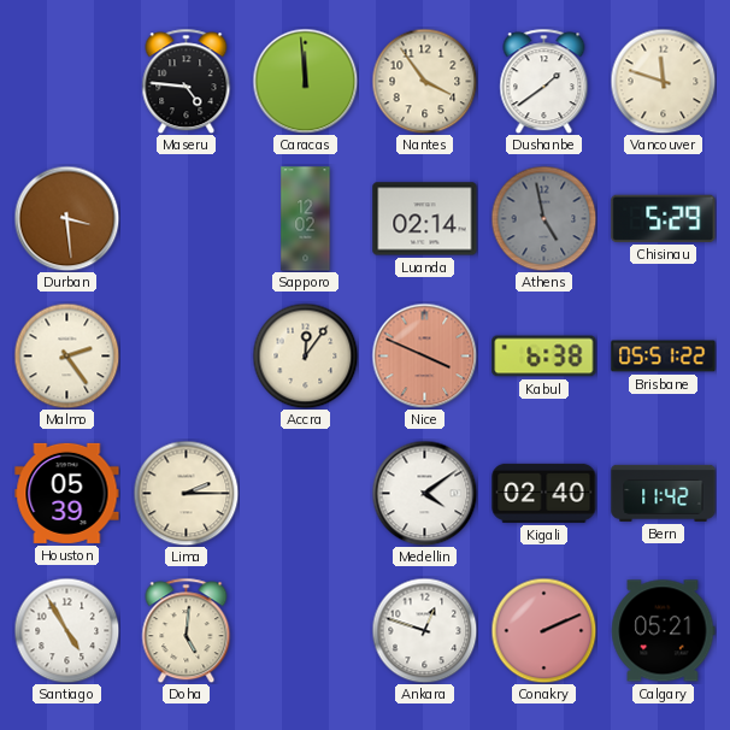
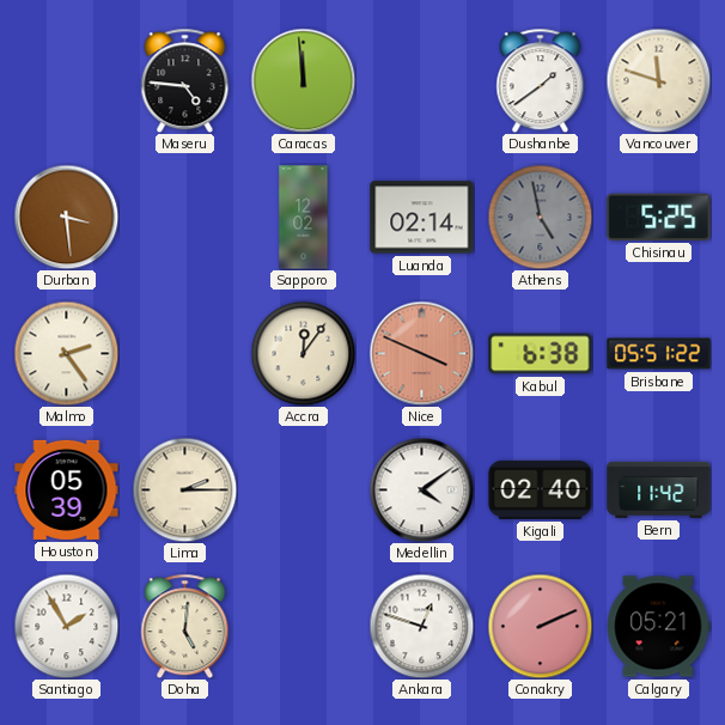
Nantes: 3:54 -> none
Chisinau: 5:29 -> 5:25
Santiago: 4:55 -> 1:55
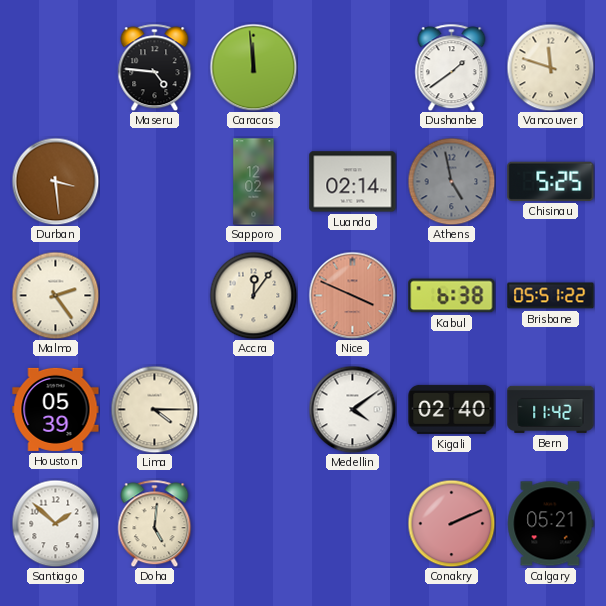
Lima: 2:15 -> 4:15
Santiago: 1:55 -> 1:52
Ankara: 12:48 -> none
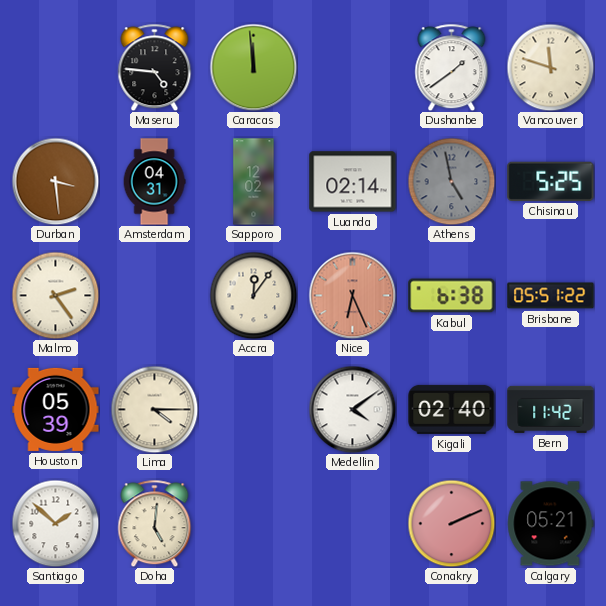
Amsterdam: none -> 04:31
Nice: 3:49 -> 6:26
